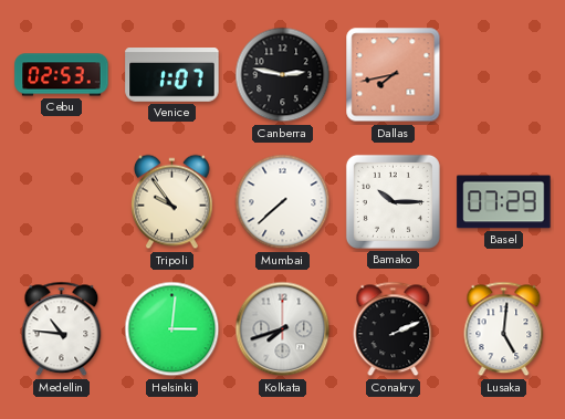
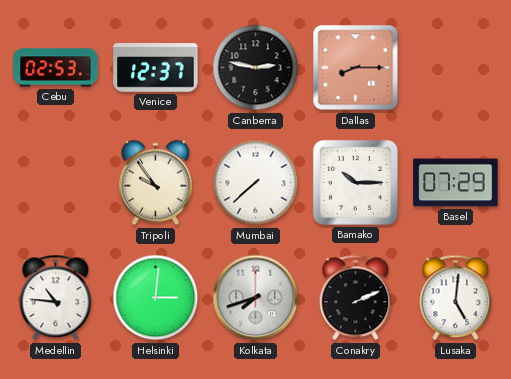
Venice: 1:07 -> 12:37
Dallas: 7:43 -> 8:15
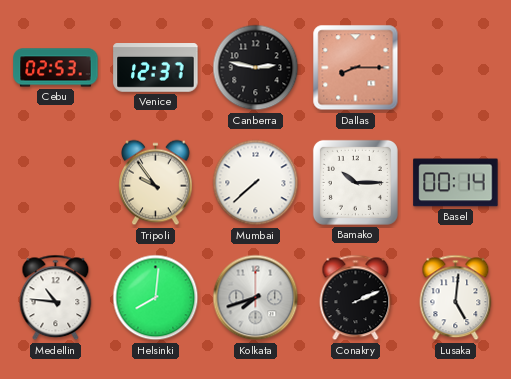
Basel: 07:29 -> 00:14
Helsinki: 3:01 -> 8:01
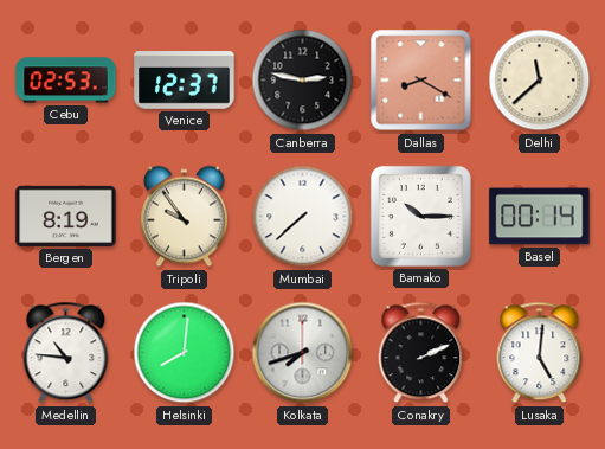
Dallas: 8:15 -> 8:20
Delhi: none -> 11:38
Bergen: none -> 8:19
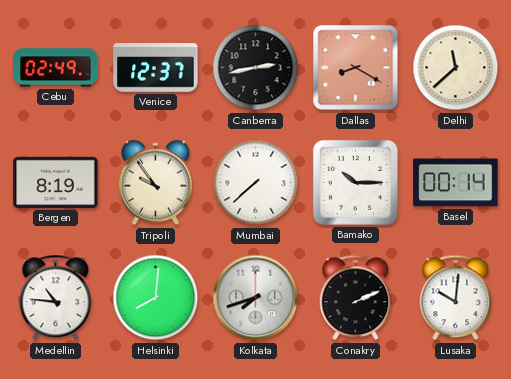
Cebu: 02:53 -> 02:49
Canberra: 2:47 -> 2:43
Lusaka: 5:01 -> 10:01
